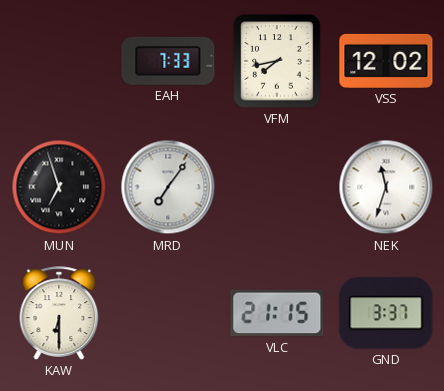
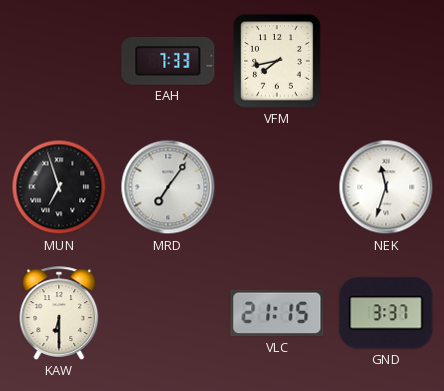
VSS: 12:02 -> none
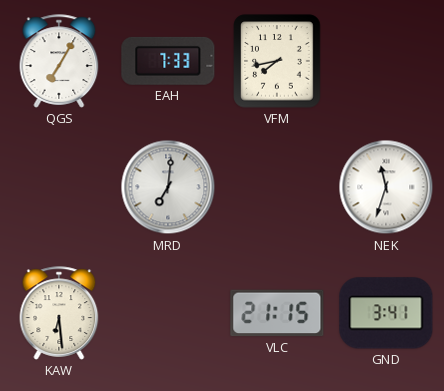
QGS: none -> 7:05
MUN: 6:57 -> none
MRD: 7:06 -> 7:01
KAW: 6:30 -> 6:29
GND: 3:37 -> 3:41
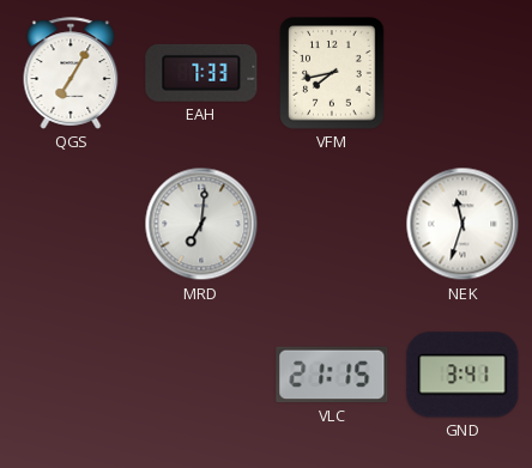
KAW: 6:29 -> none
